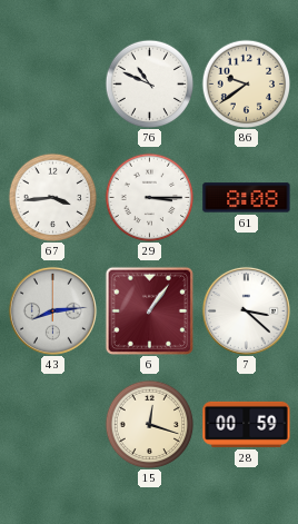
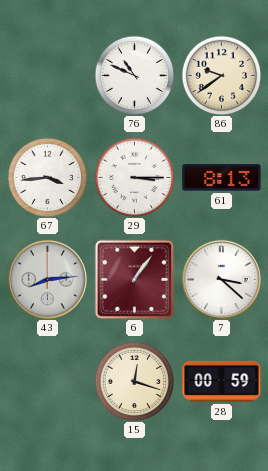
61: 8:08 -> 8:13
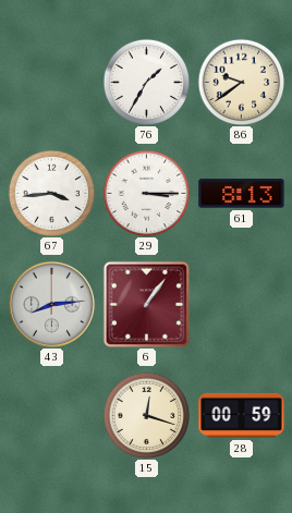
76: 10:49 -> 1:35
7: 3:22 -> none
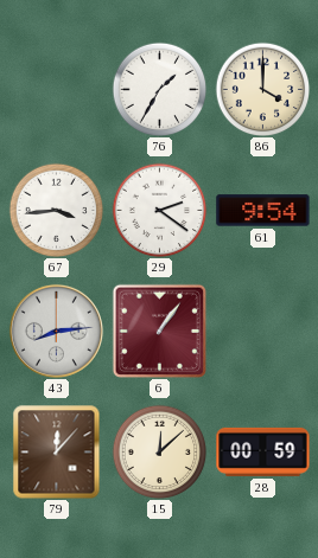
86: 9:39 -> 4:00
29: 3:15 -> 2:21
61: 8:13 -> 9:54
79: none -> 12:07
15: 12:18 -> 12:08
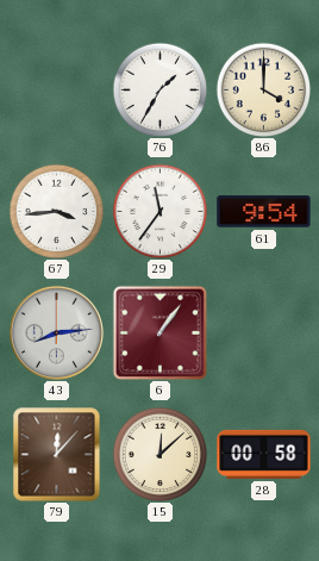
29: 2:21 -> 11:36
28: 00:59 -> 00:58
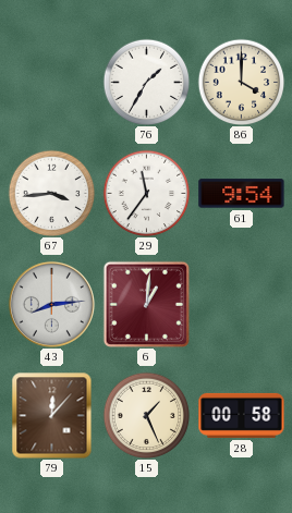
6: 1:06 -> 1:01
15: 12:08 -> 1:26
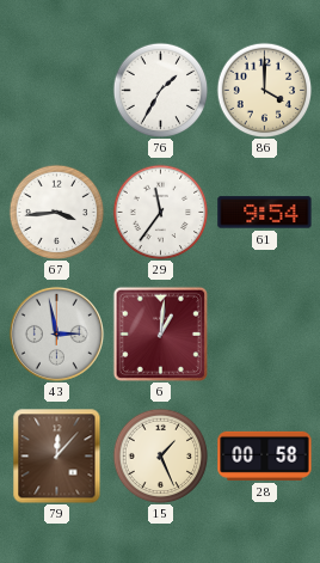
43: 8:14 -> 2:58
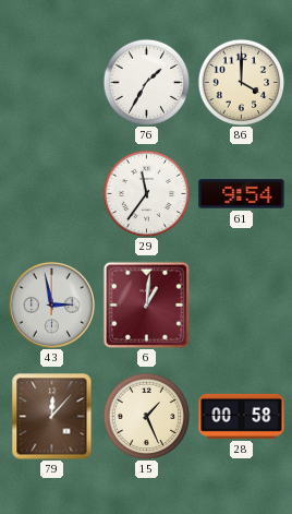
67: 3:44 -> none
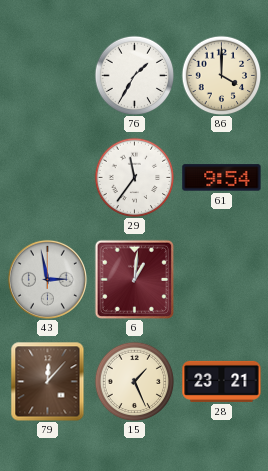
28: 00:58 -> 23:21
